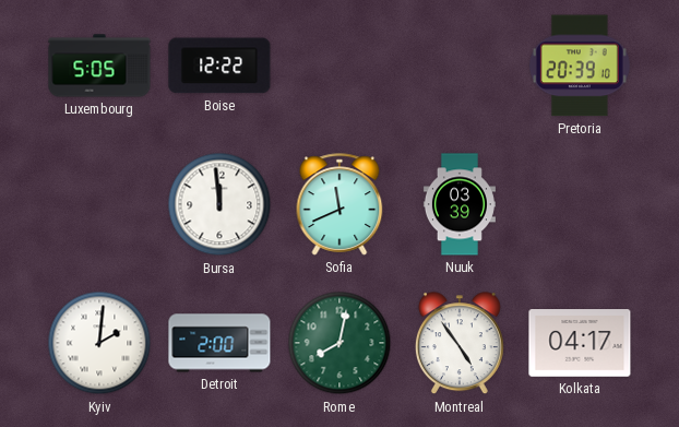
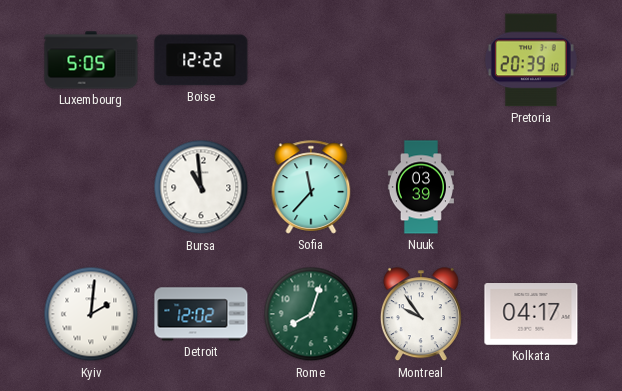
Bursa: 11:59 -> 10:59
Sofia: 11:41 -> 11:37
Detroit: 2:00 -> 12:02
Rome: 8:02 -> 8:03
Montreal: 4:54 -> 9:54
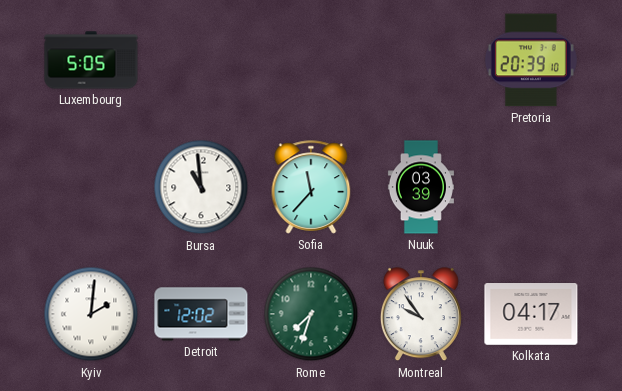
Boise: 12:22 -> none
Rome: 8:03 -> 7:33
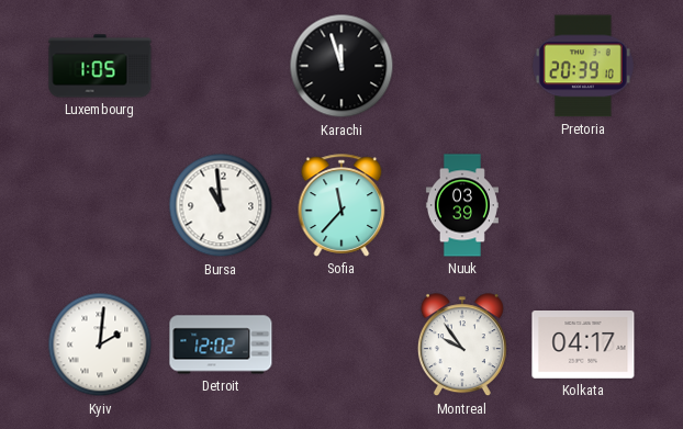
Luxembourg: 5:05 -> 1:05
Karachi: none -> 11:57
Rome: 7:33 -> none
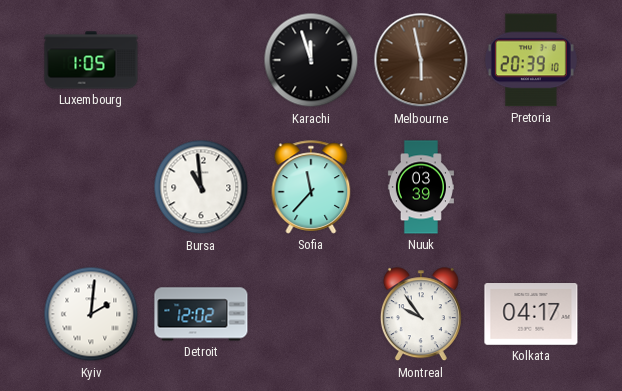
Melbourne: none -> 5:58
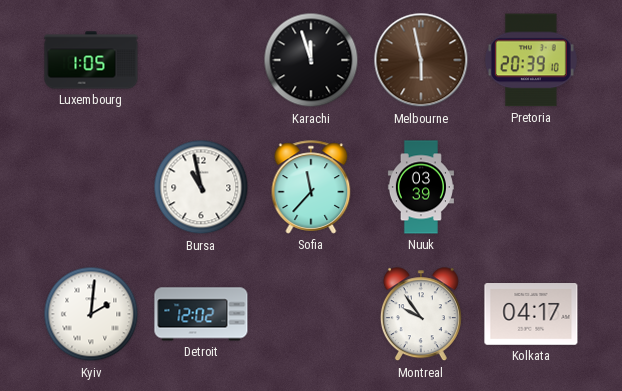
Bursa: 10:59 -> 10:58
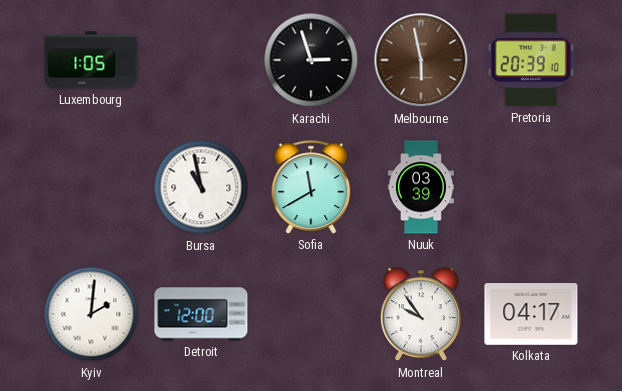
Karachi: 11:57 -> 2:57
Sofia: 11:37 -> 11:40
Detroit: 12:02 -> 12:00
